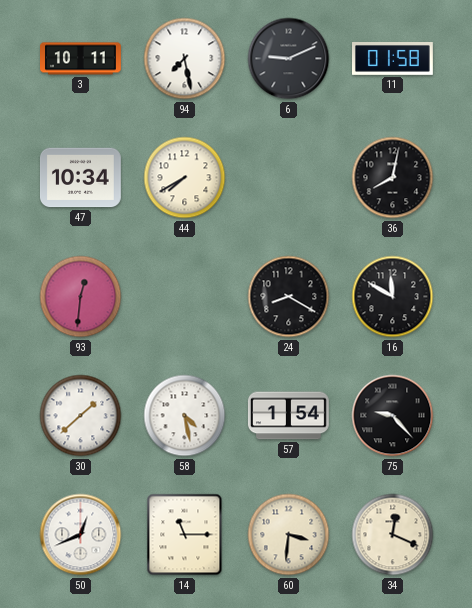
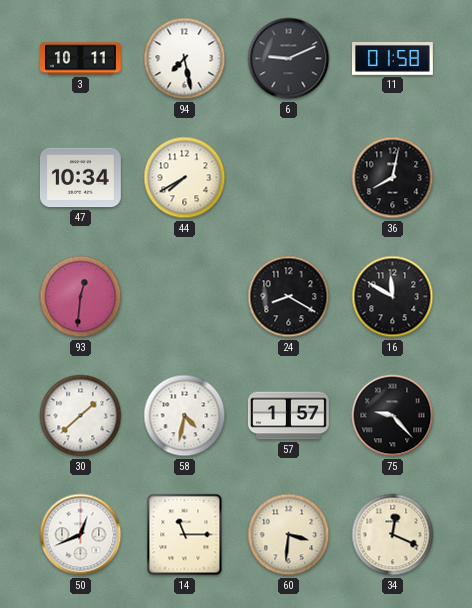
58: 4:28 -> 4:32
57: 1:54 -> 1:57
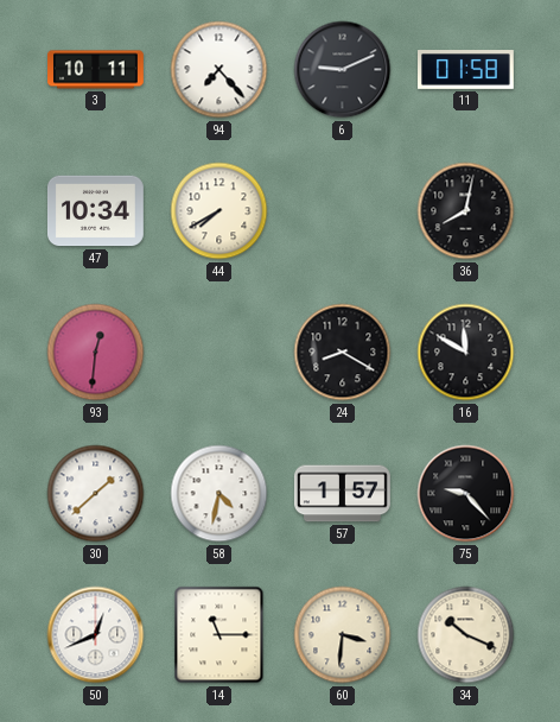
94: 7:28 -> 7:23
34: 12:19 -> 10:19
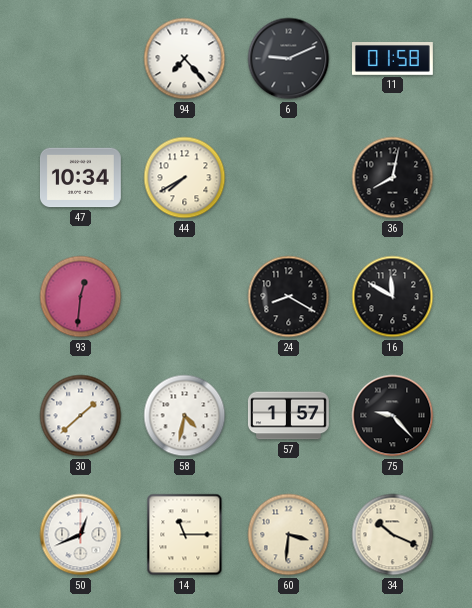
3: 10:11 -> none
